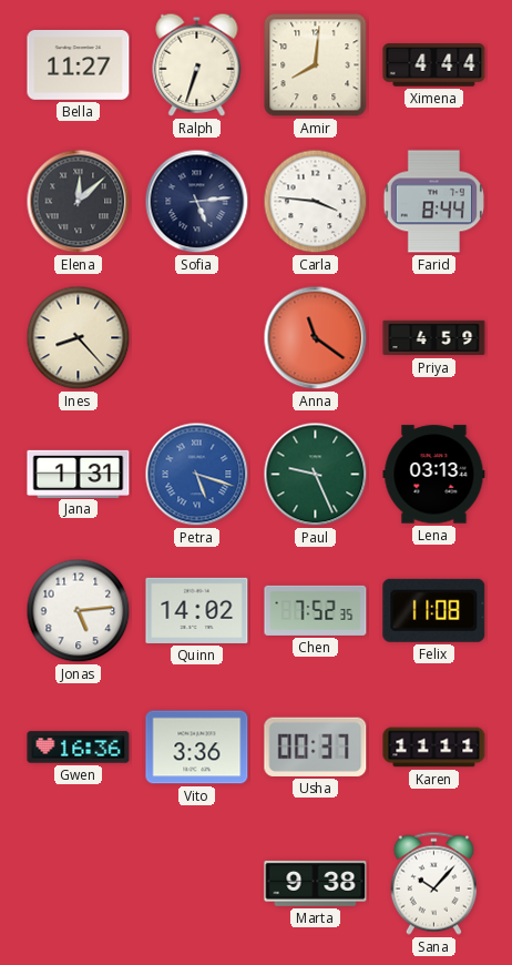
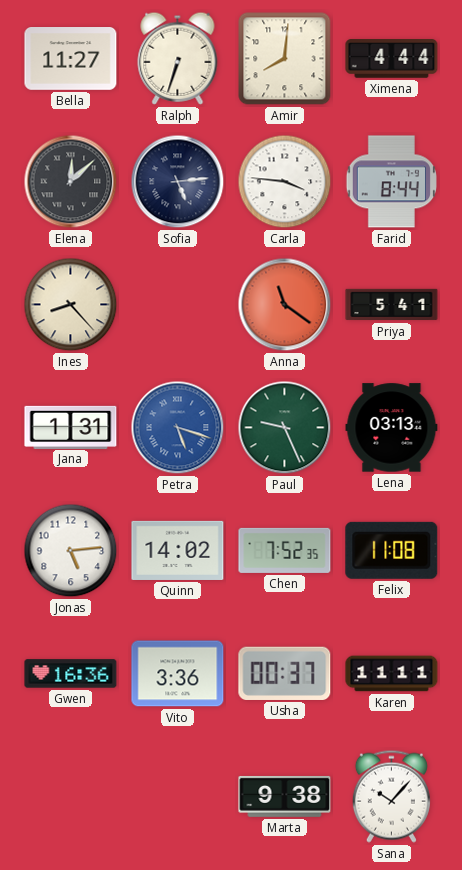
Priya: 4:59 -> 5:41
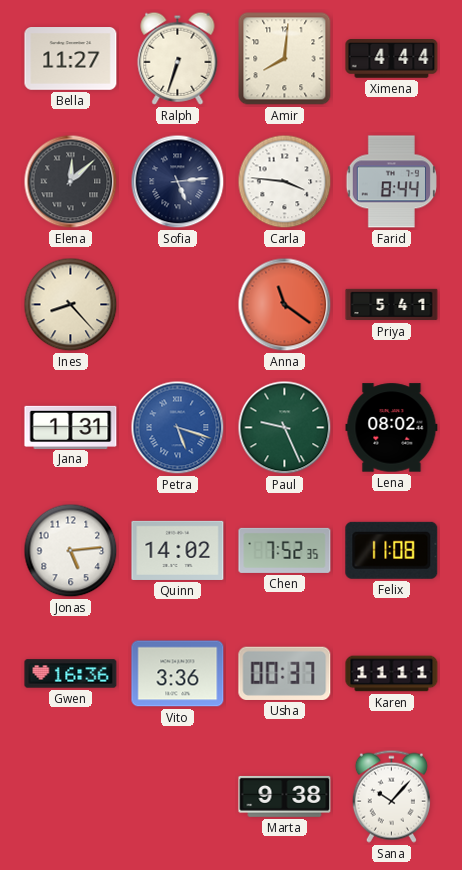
Lena: 03:13 -> 08:02
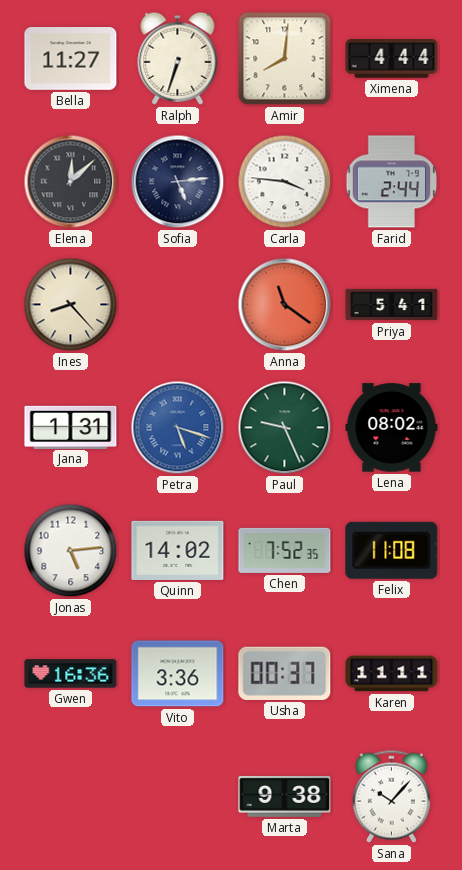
Farid: 8:44 -> 2:44
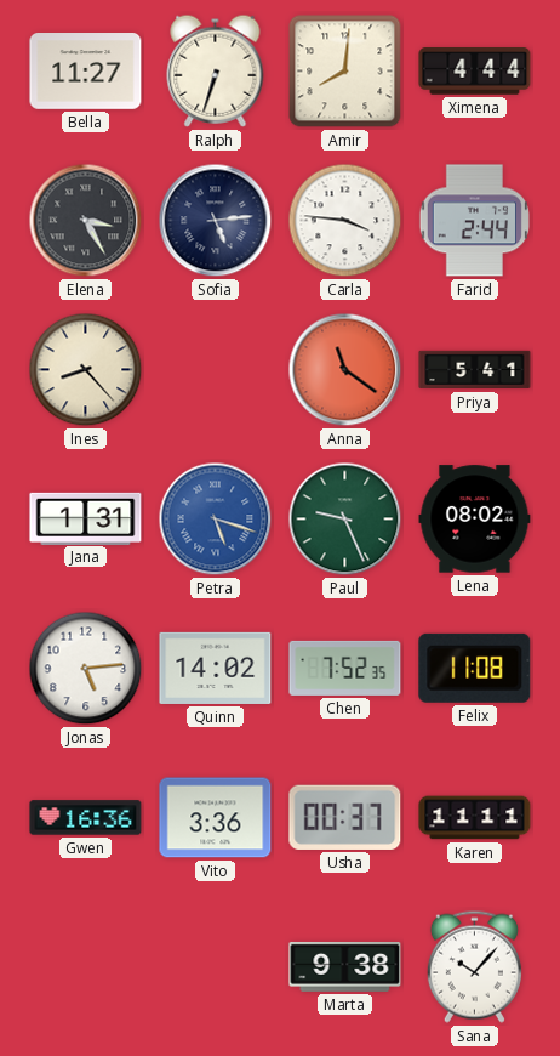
Elena: 12:08 -> 3:25
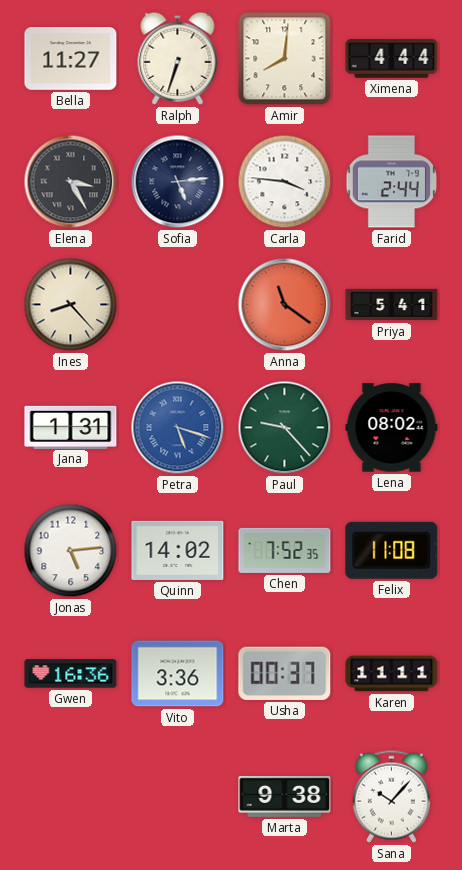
Paul: 9:26 -> 9:23
